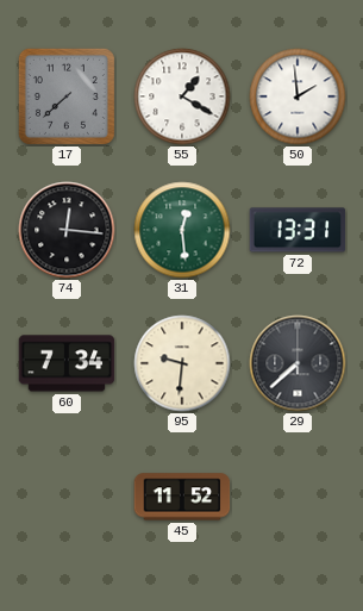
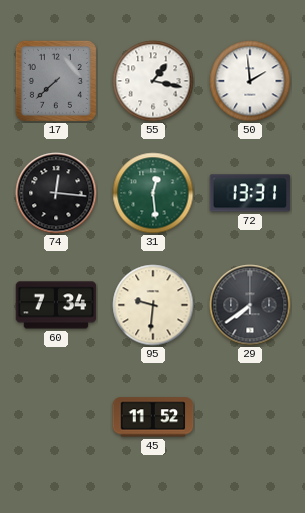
55: 1:20 -> 1:17
29: 7:38 -> 7:39
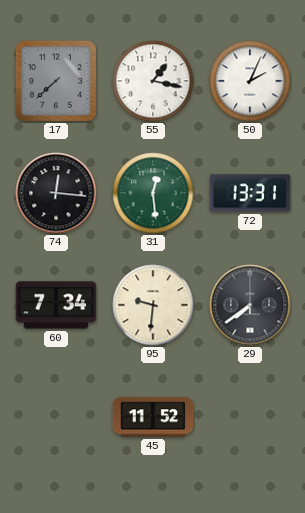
50: 1:59 -> 2:04
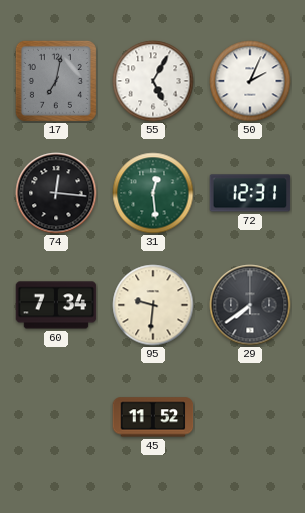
17: 7:38 -> 7:02
55: 1:17 -> 5:05
72: 13:31 -> 12:31
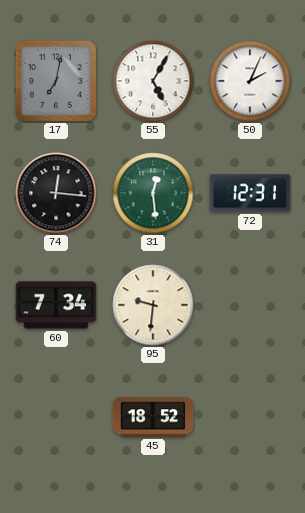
29: 7:39 -> none
45: 11:52 -> 18:52
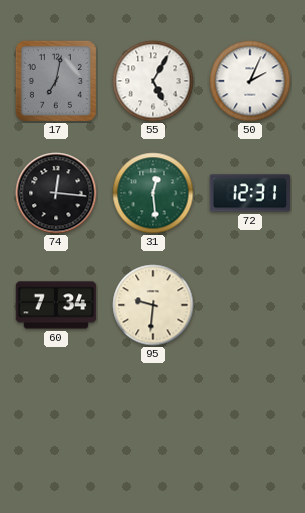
45: 18:52 -> none
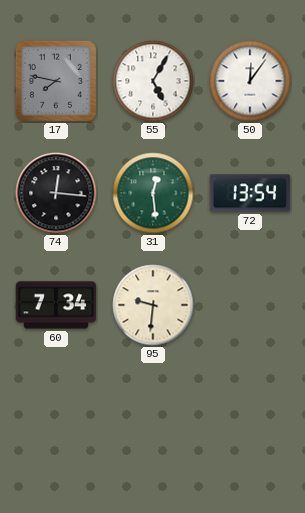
17: 7:02 -> 7:47
50: 2:04 -> 12:06
72: 12:31 -> 13:54
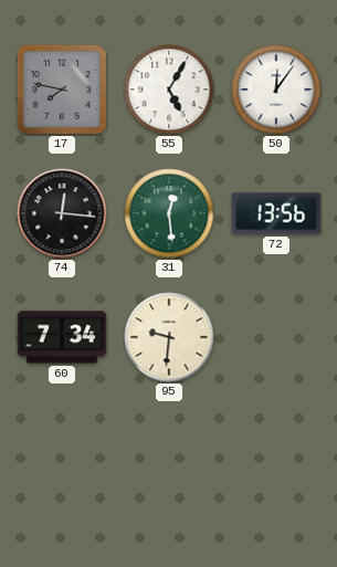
72: 13:54 -> 13:56
